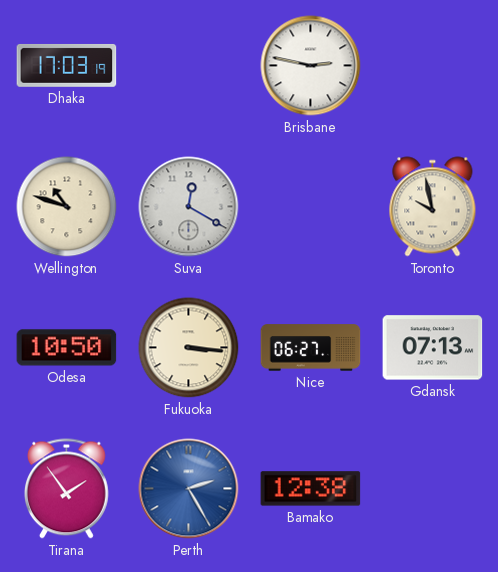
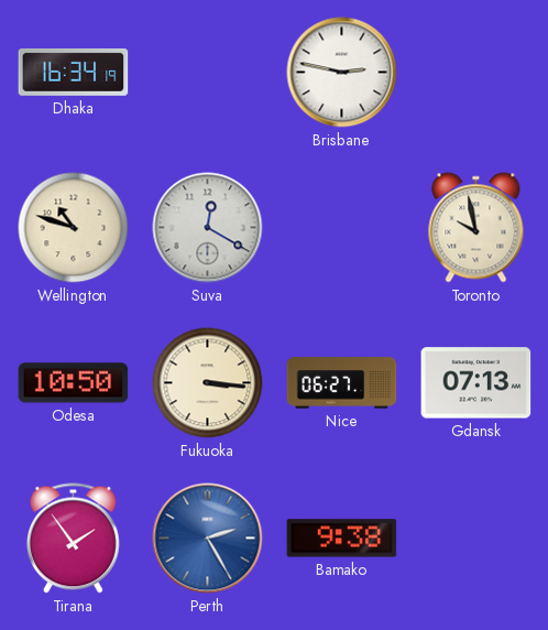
Dhaka: 17:03 -> 16:34
Bamako: 12:38 -> 9:38
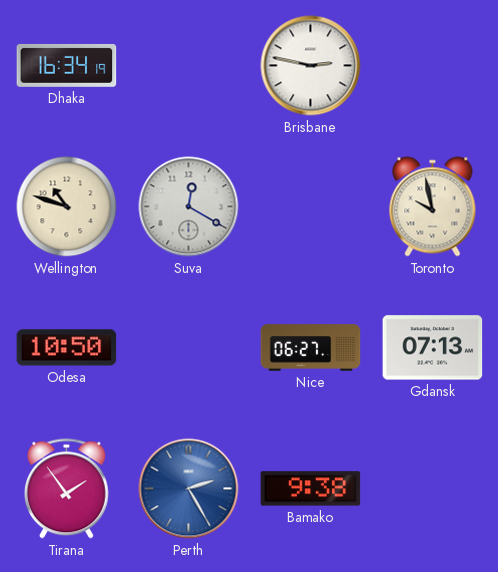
Fukuoka: 3:16 -> none
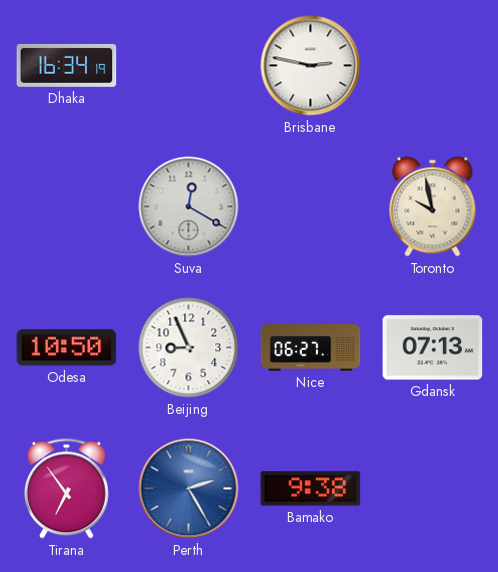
Wellington: 10:48 -> none
Beijing: none -> 8:56
Tirana: 1:54 -> 6:54
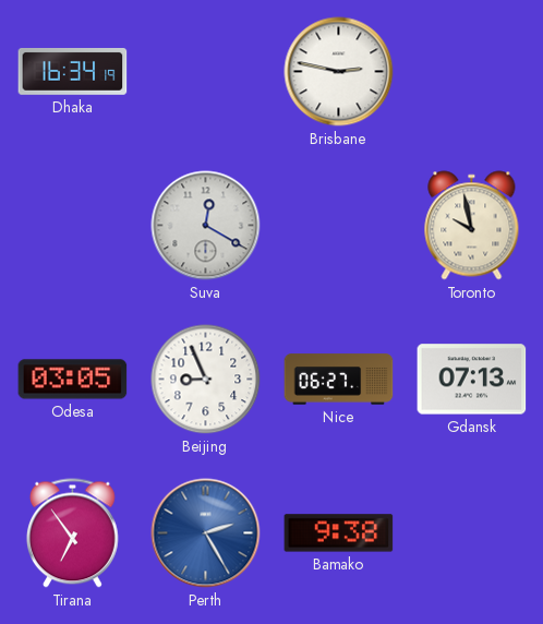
Odesa: 10:50 -> 03:05
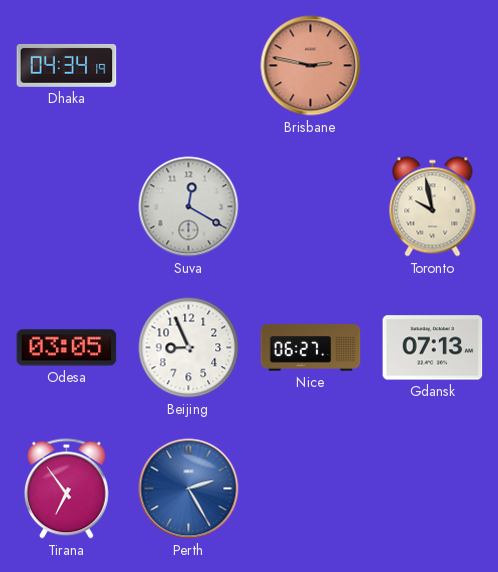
Dhaka: 16:34 -> 04:34
Brisbane dial: white -> salmon
Bamako: 9:38 -> none
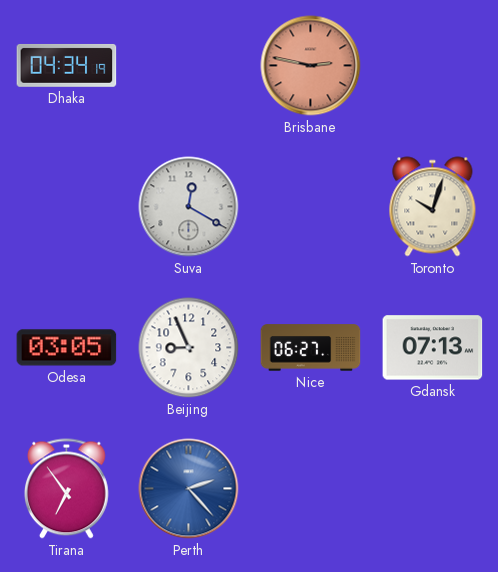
Toronto: 9:58 -> 10:03
Perth: 2:25 -> 2:23
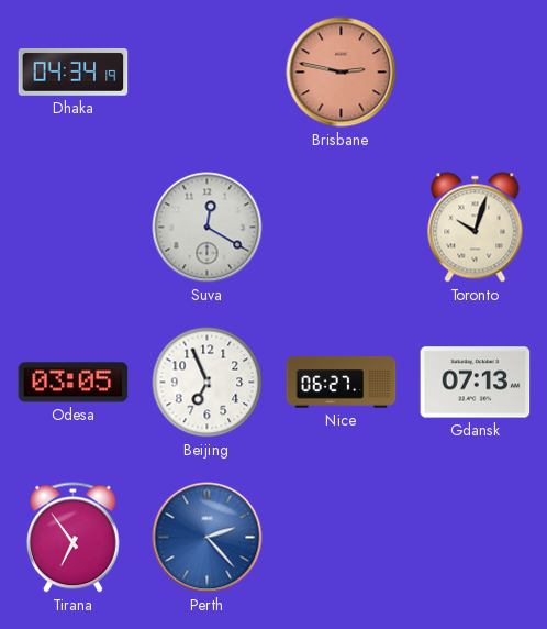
Beijing: 8:56 -> 6:56
